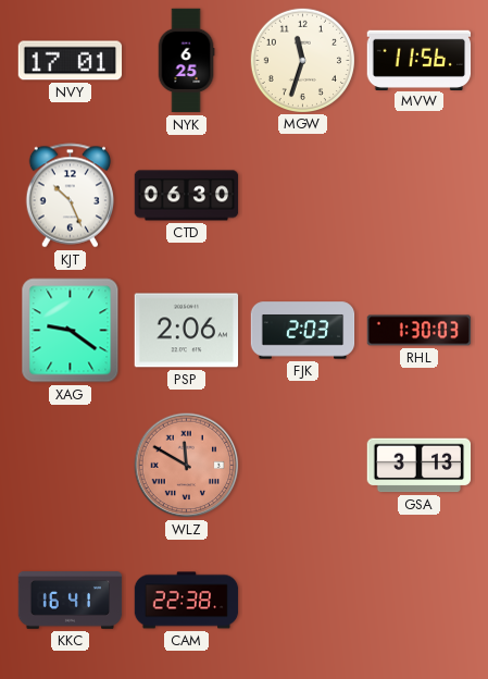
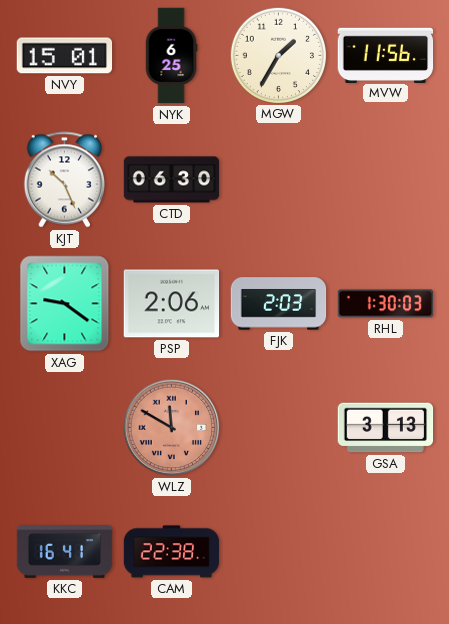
NVY: 17:01 -> 15:01
MGW: 11:33 -> 1:35
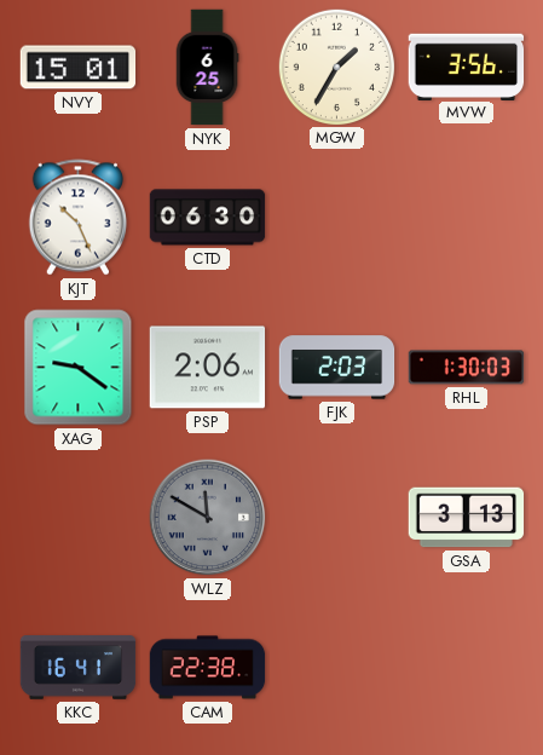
MVW: 11:56 -> 3:56
WLZ dial: salmon -> grey
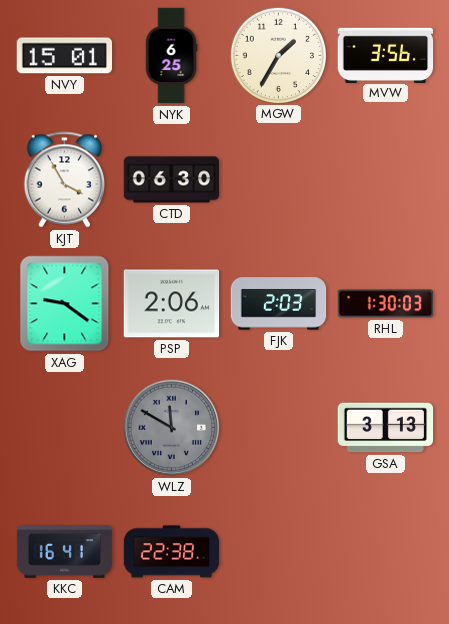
KJT: 10:26 -> 3:55
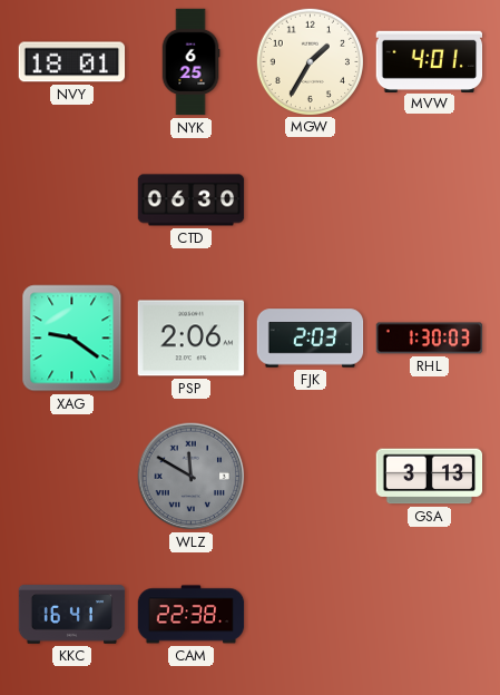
NVY: 15:01 -> 18:01
MVW: 3:56 -> 4:01
KJT: 3:55 -> none
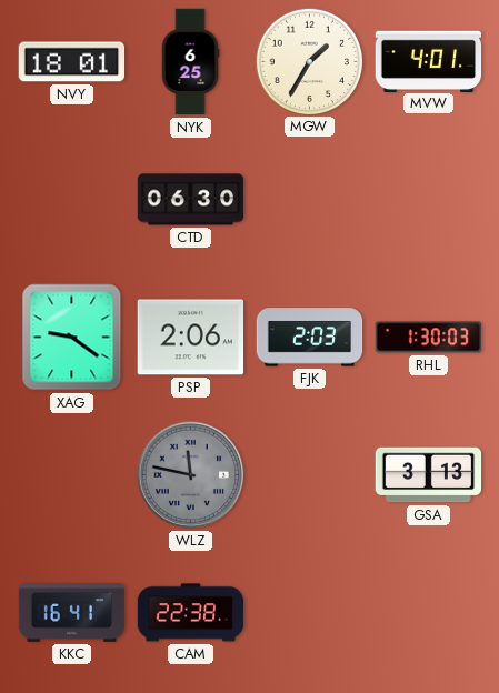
WLZ: 11:50 -> 11:47
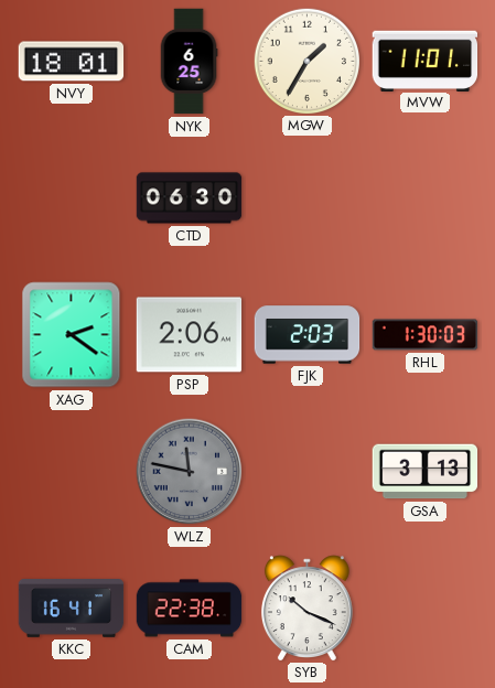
MVW: 4:01 -> 11:01
XAG: 9:21 -> 2:21
SYB: none -> 10:19
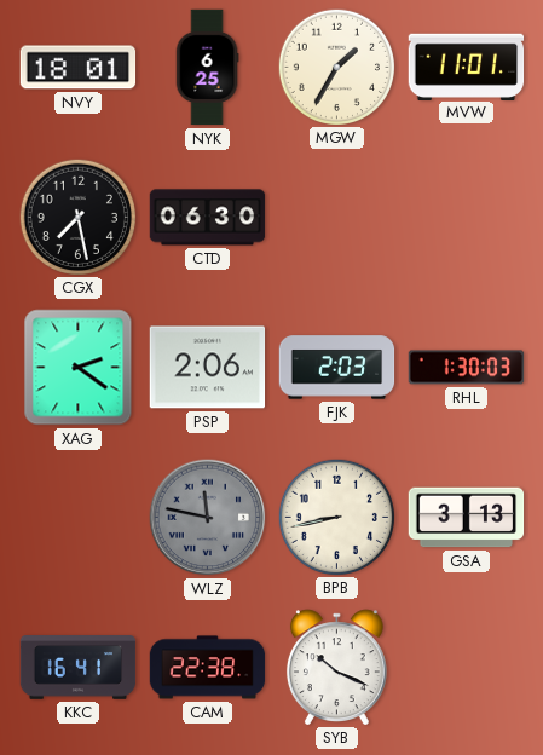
CGX: none -> 7:28
BPB: none -> 8:43
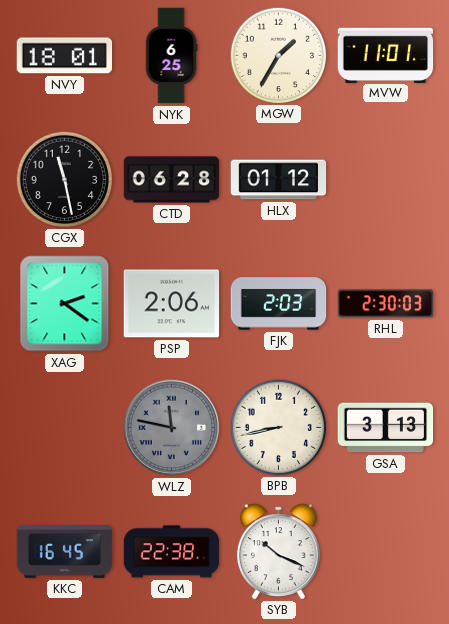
CGX: 7:28 -> 11:28
CTD: 06:30 -> 06:28
HLX: none -> 01:12
RHL: 1:30 -> 2:30
KKC: 16:41 -> 16:45
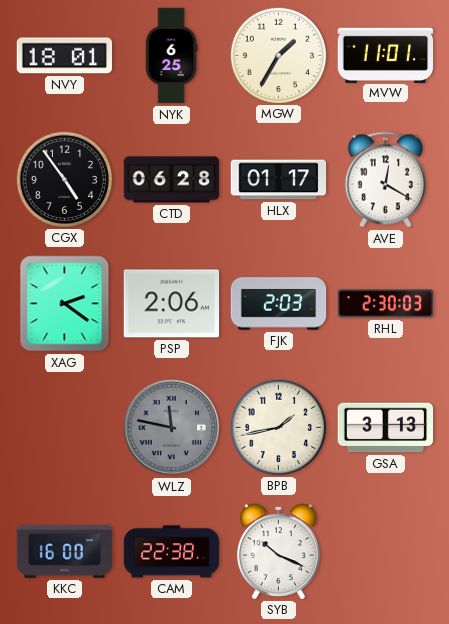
CGX: 11:28 -> 4:54
HLX: 01:12 -> 01:17
AVE: none -> 12:20
BPB: 8:43 -> 1:43
KKC: 16:45 -> 16:00
